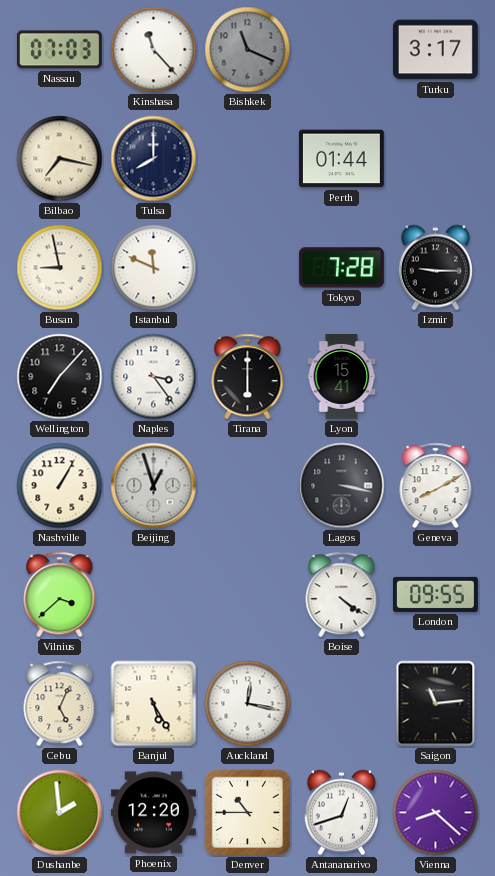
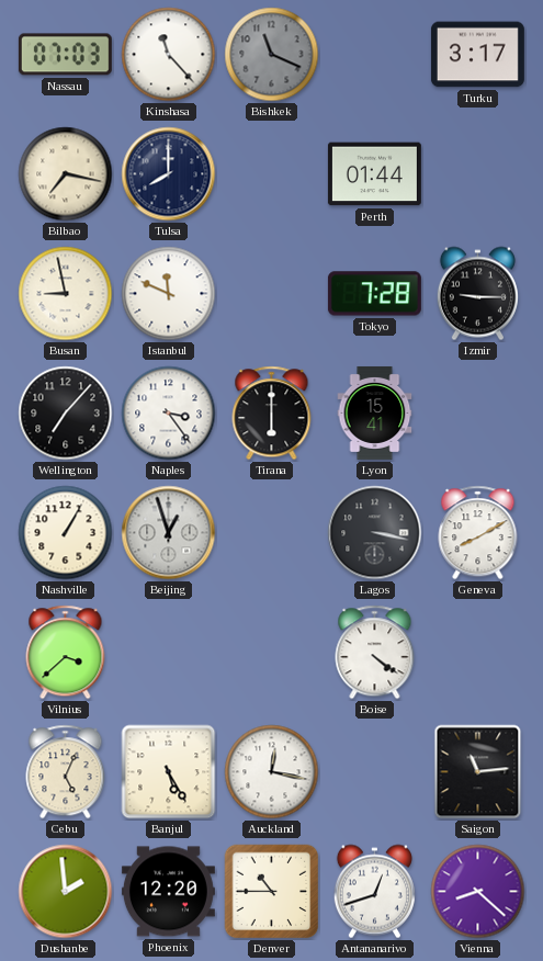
London: 09:55 -> none
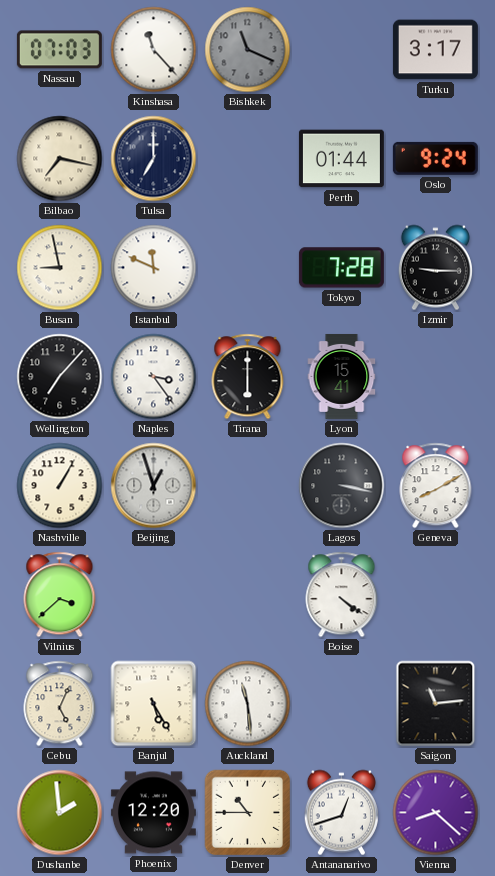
Tulsa: 8:00 -> 7:00
Oslo: none -> 9:24
Auckland: 12:17 -> 11:29
